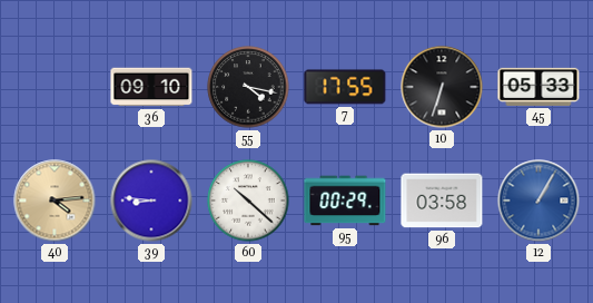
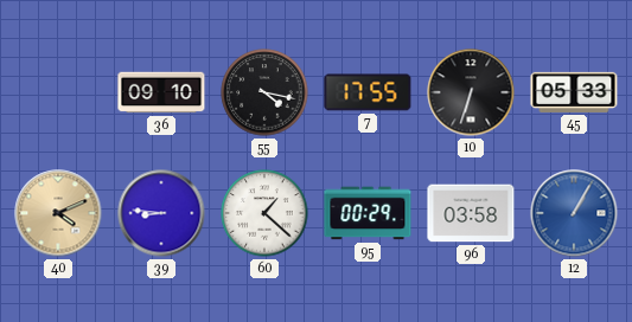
40: 4:14 -> 4:11
60: 10:22 -> 1:22
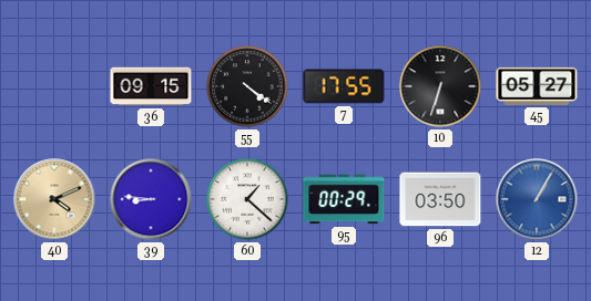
36: 09:10 -> 09:15
55: 4:17 -> 4:21
45: 05:33 -> 05:27
96: 03:58 -> 03:50
